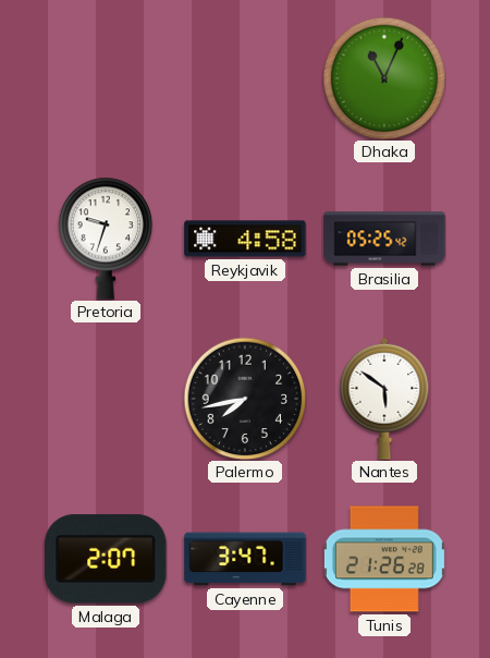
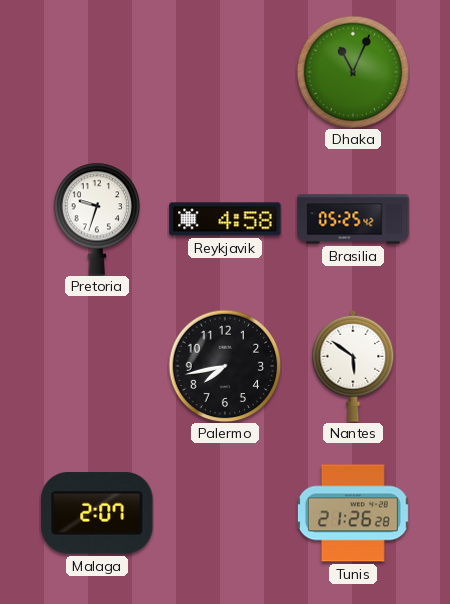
Cayenne: 3:47 -> none
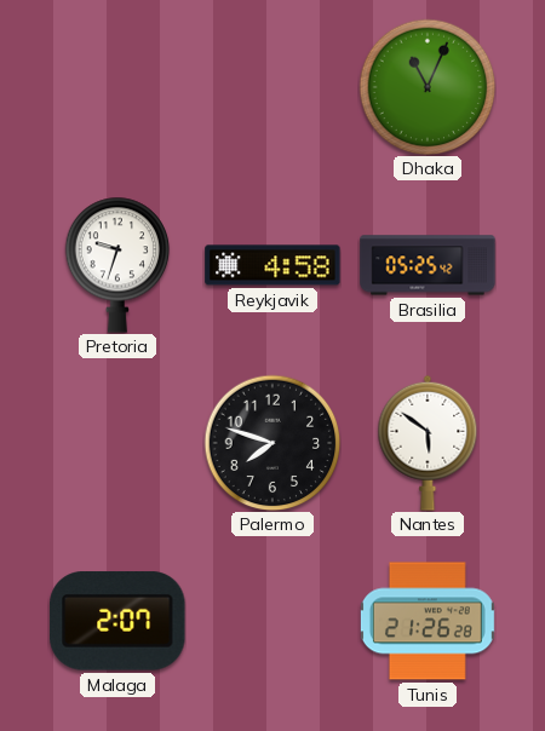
Palermo: 7:43 -> 7:48
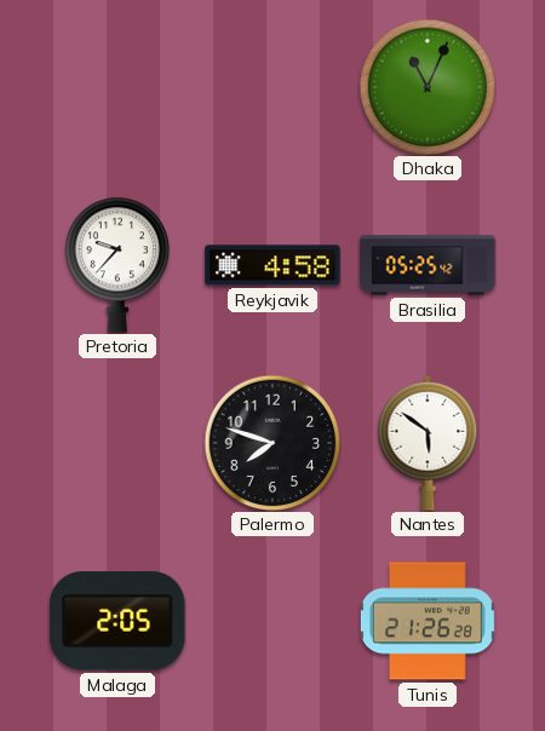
Pretoria: 9:33 -> 9:37
Malaga: 2:07 -> 2:05
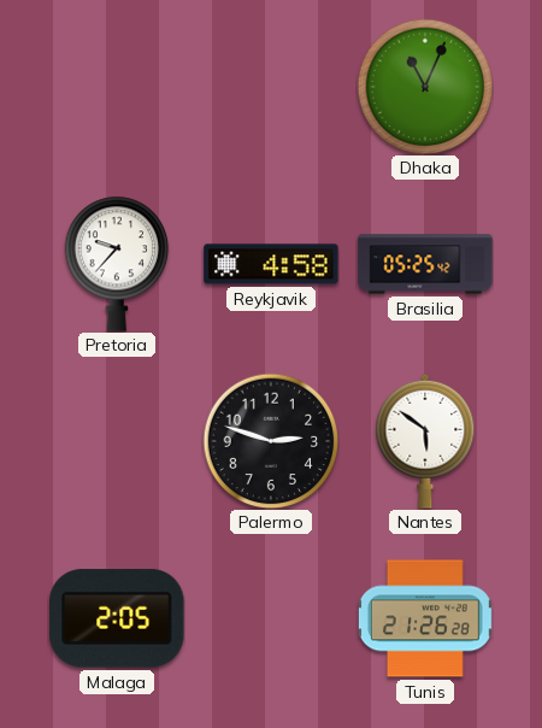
Palermo: 7:48 -> 2:48
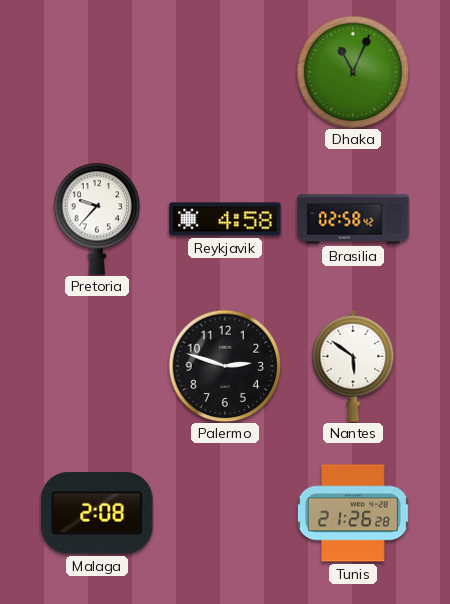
Brasilia: 05:25 -> 02:58
Malaga: 2:05 -> 2:08
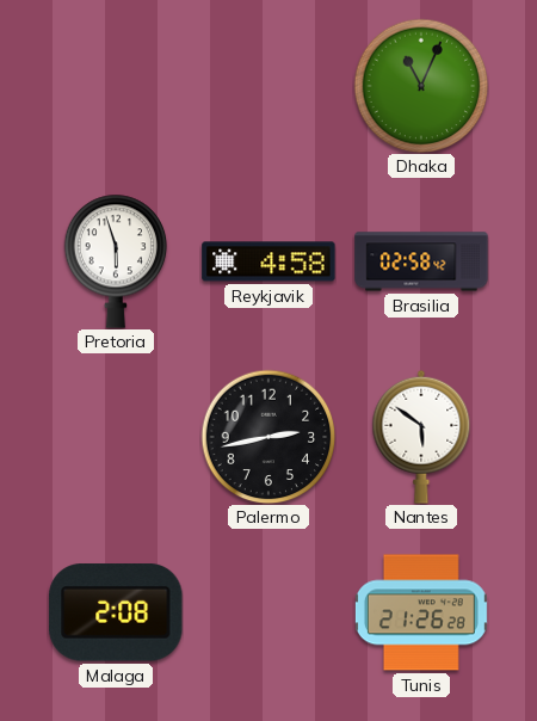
Pretoria: 9:37 -> 5:57
Palermo: 2:48 -> 2:43
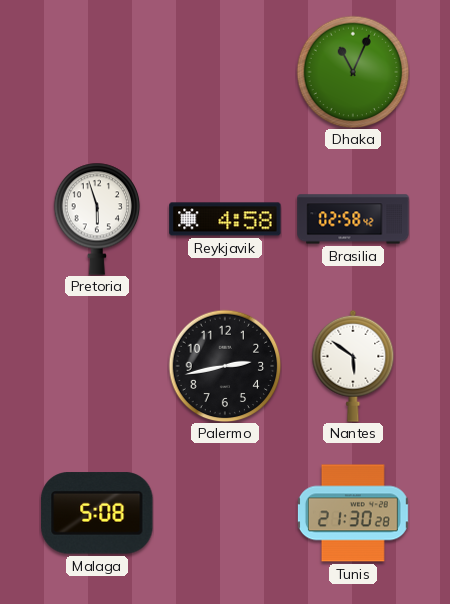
Malaga: 2:08 -> 5:08
Tunis: 21:26 -> 21:30
